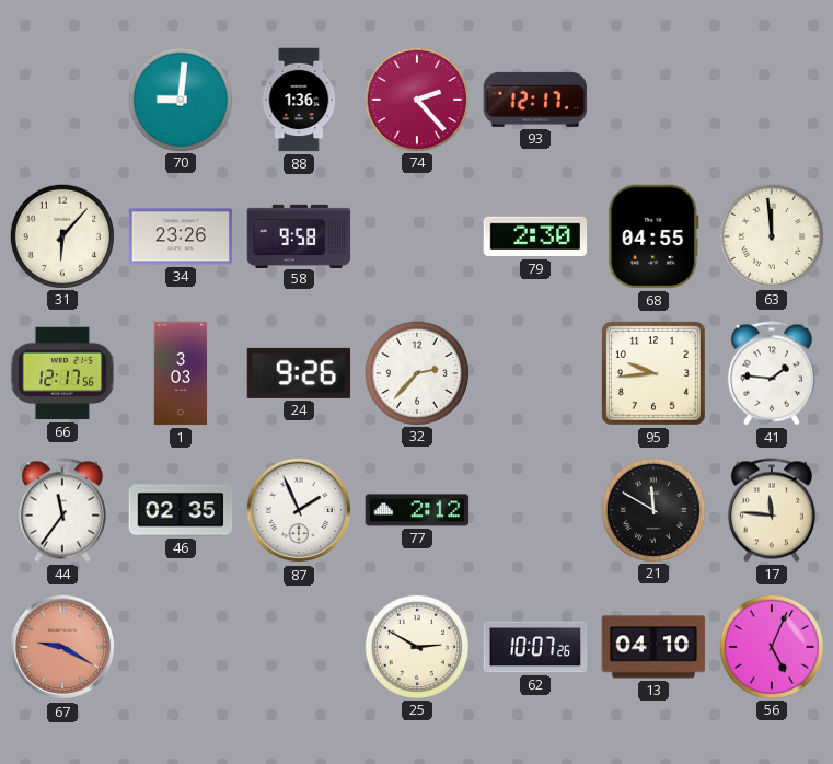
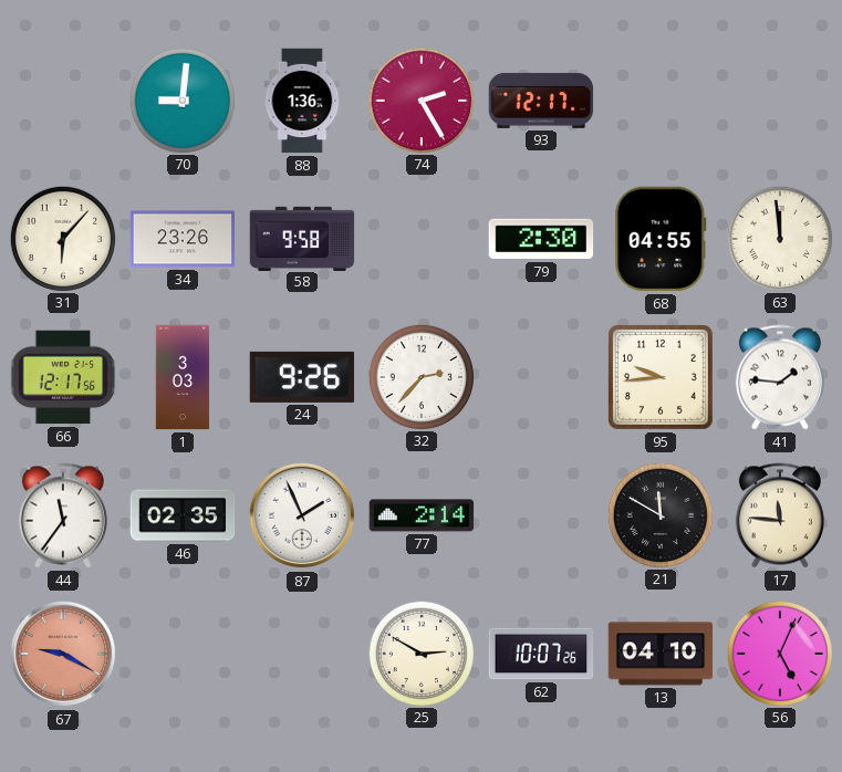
74: 2:23 -> 2:25
77: 2:12 -> 2:14
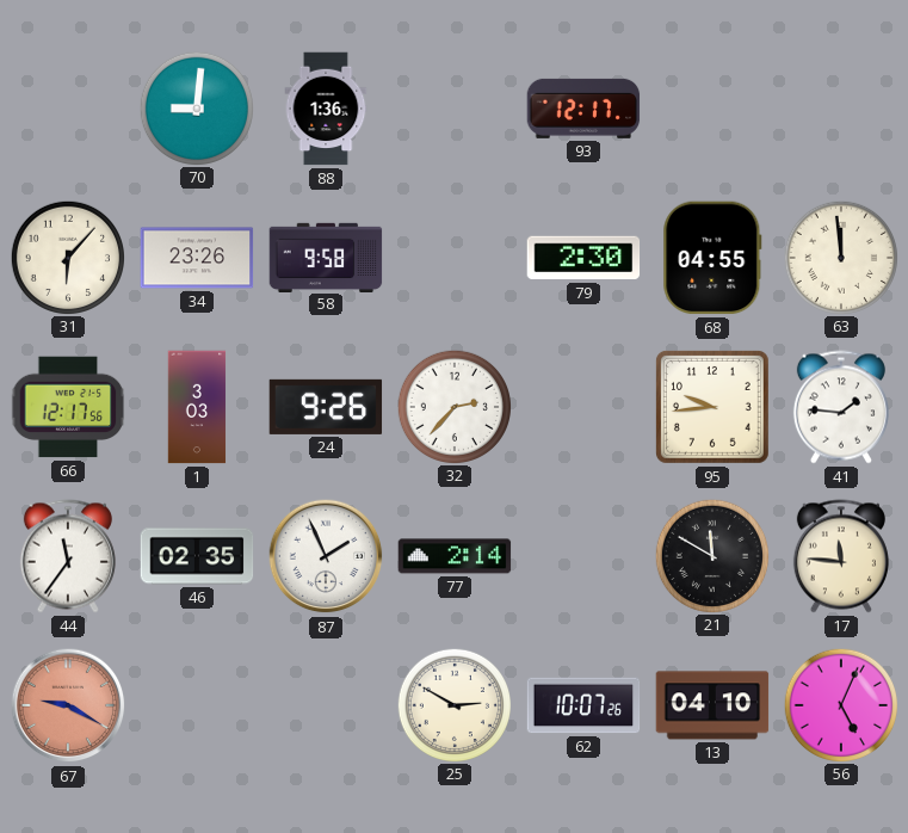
74: 2:25 -> none
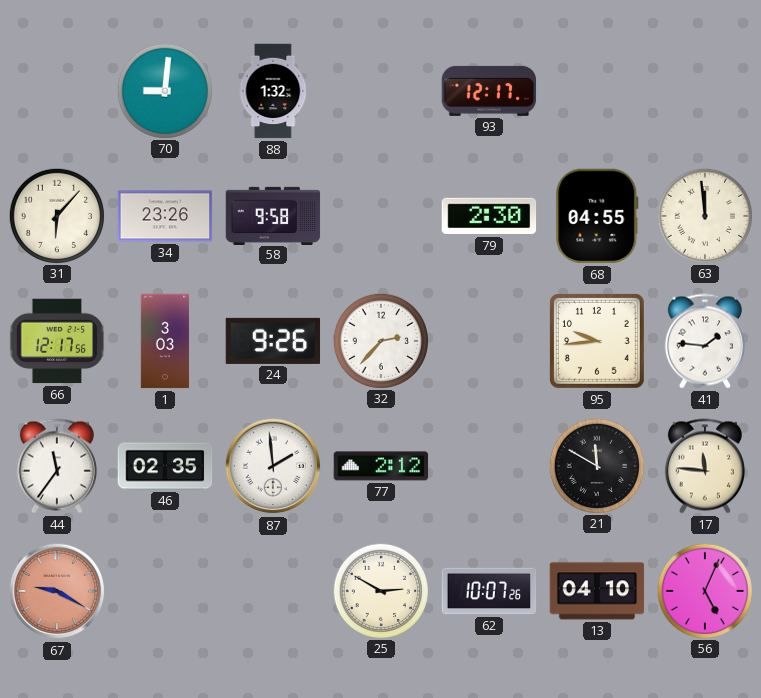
88: 1:36 -> 1:32
87: 1:56 -> 1:59
77: 2:14 -> 2:12
